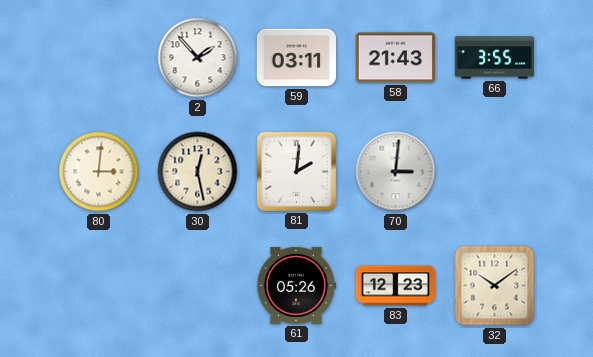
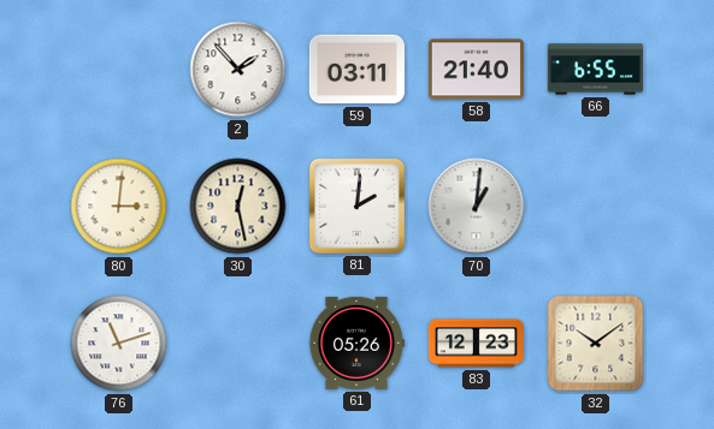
58: 21:43 -> 21:40
66: 3:55 -> 6:55
70: 3:01 -> 1:01
76: none -> 11:12
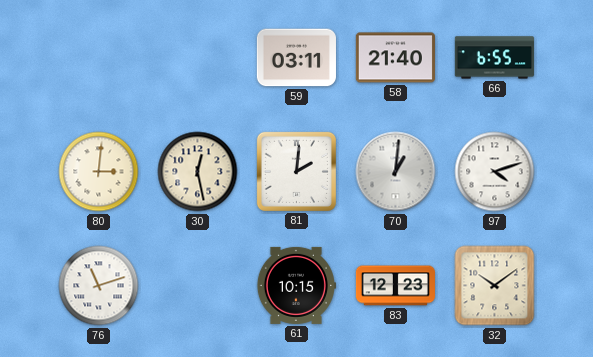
2: 1:53 -> none
97: none -> 4:12
61: 05:26 -> 10:15
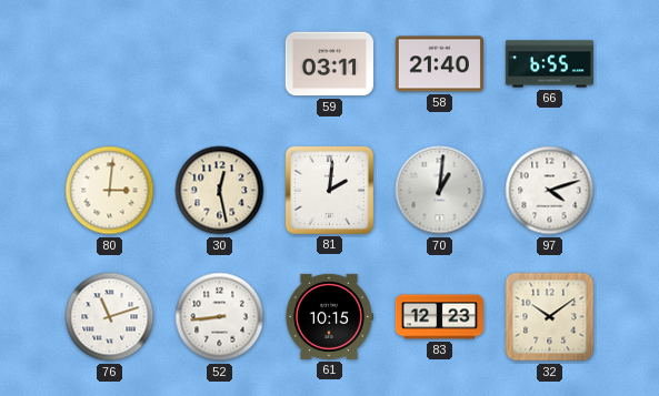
52: none -> 8:44
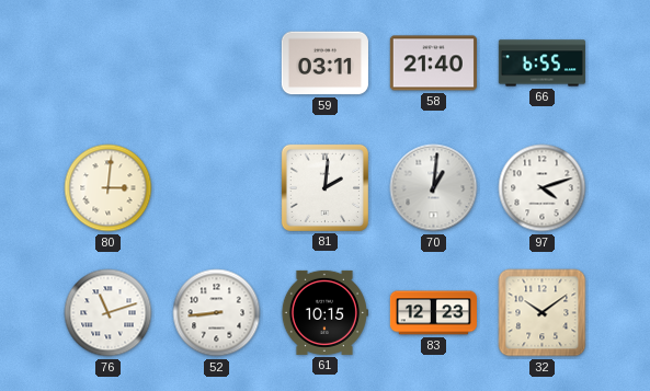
30: 12:28 -> none
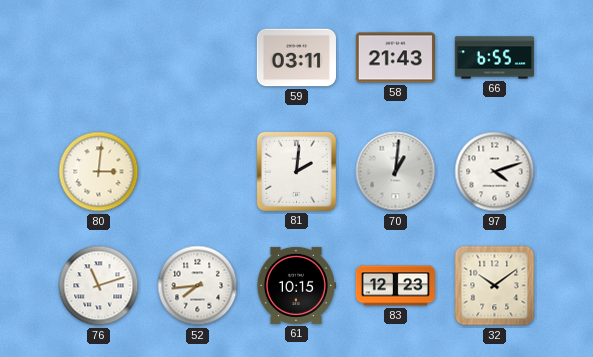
58: 21:40 -> 21:43
52: 8:44 -> 7:44
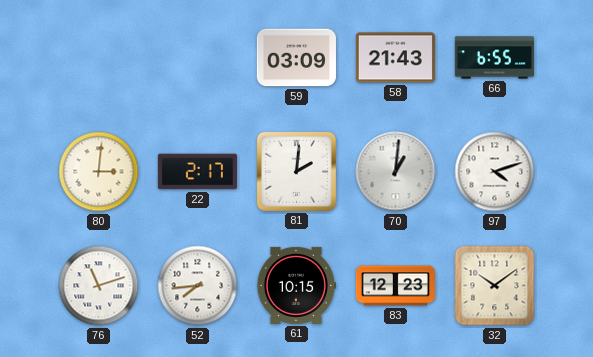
59: 03:11 -> 03:09
22: none -> 2:17
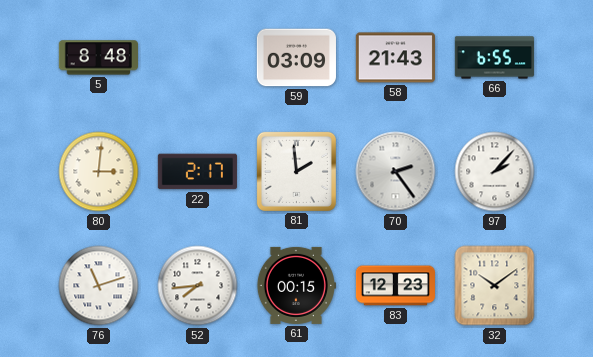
5: none -> 8:48
81: 2:01 -> 1:59
70: 1:01 -> 2:24
97: 4:12 -> 2:07
61: 10:15 -> 00:15
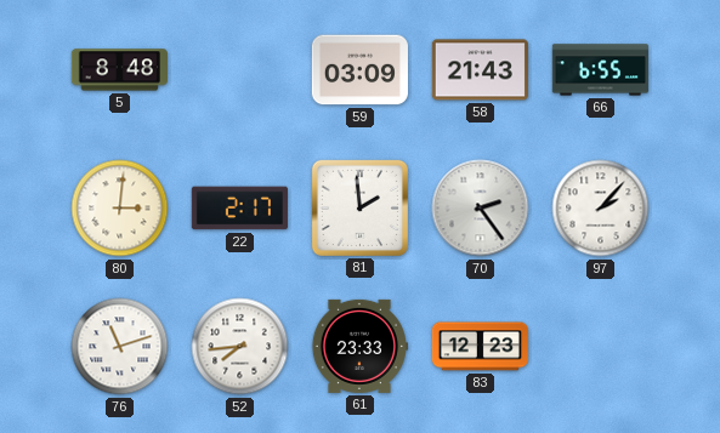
61: 00:15 -> 23:33
32: 10:09 -> none
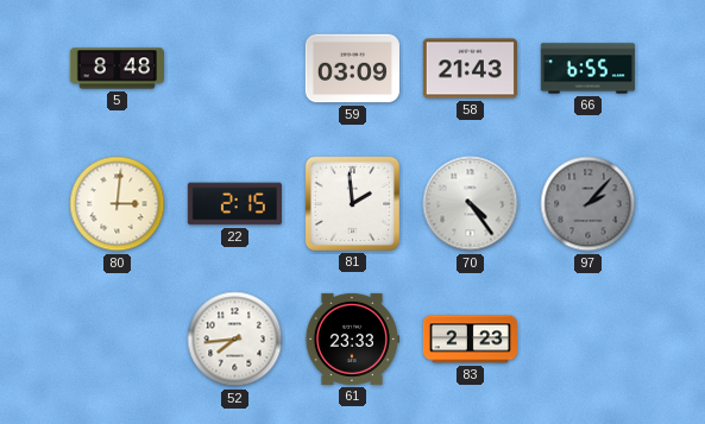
22: 2:17 -> 2:15
70: 2:24 -> 4:24
97 dial: white -> grey
76: 11:12 -> none
83: 12:23 -> 2:23
